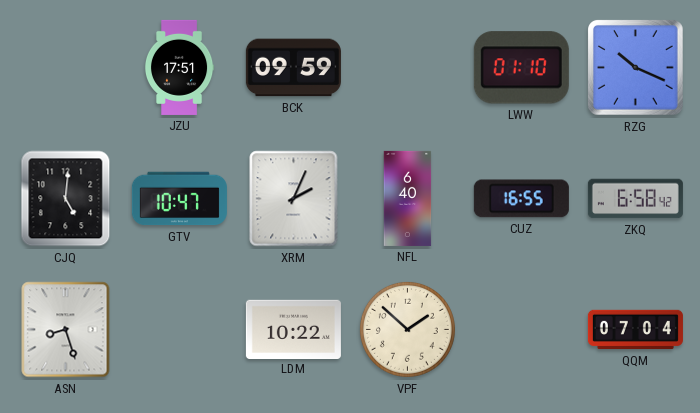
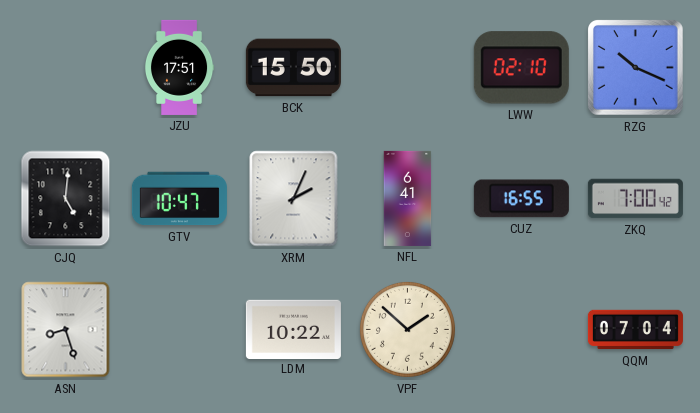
BCK: 09:59 -> 15:50
LWW: 01:10 -> 02:10
NFL: 6:40 -> 6:41
ZKQ: 6:58 -> 7:00
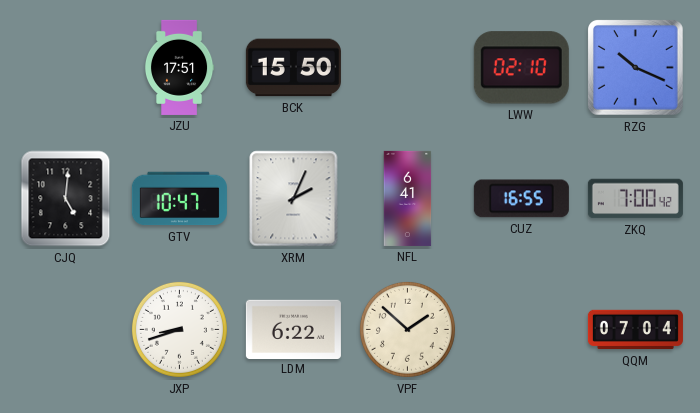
ASN: 8:27 -> none
JXP: none -> 8:42
LDM: 10:22 -> 6:22
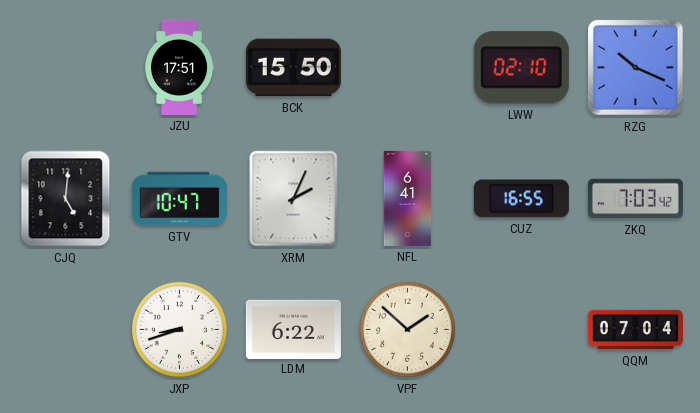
ZKQ: 7:00 -> 7:03
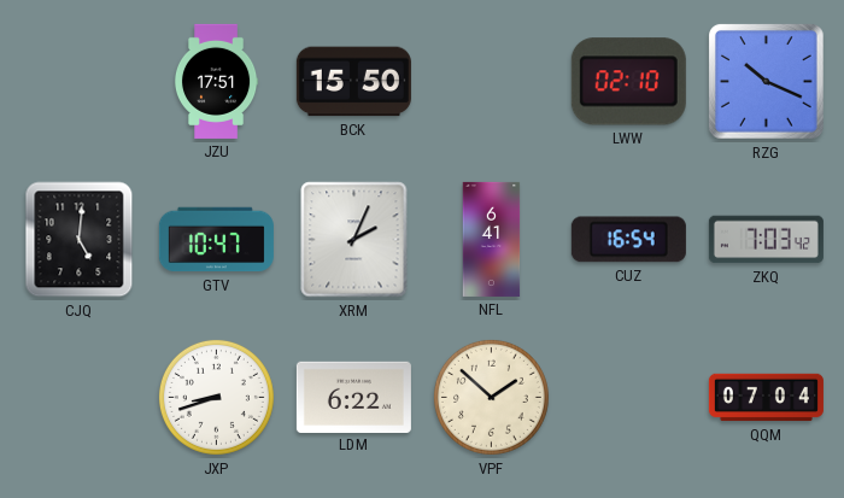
CUZ: 16:55 -> 16:54
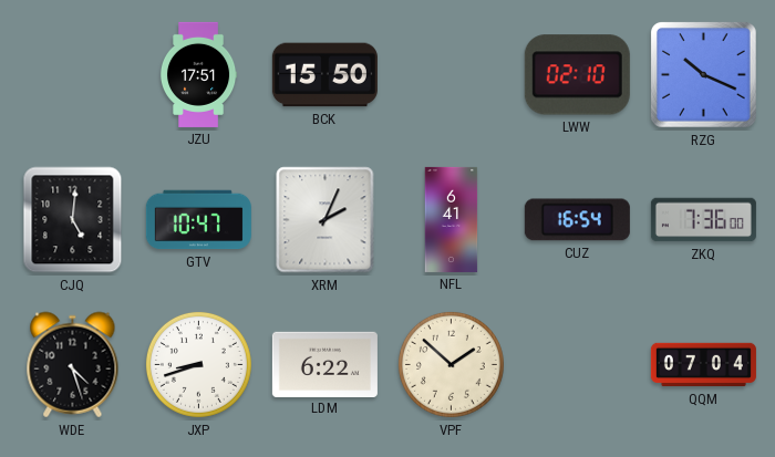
ZKQ: 7:03 -> 7:36
WDE: none -> 4:27
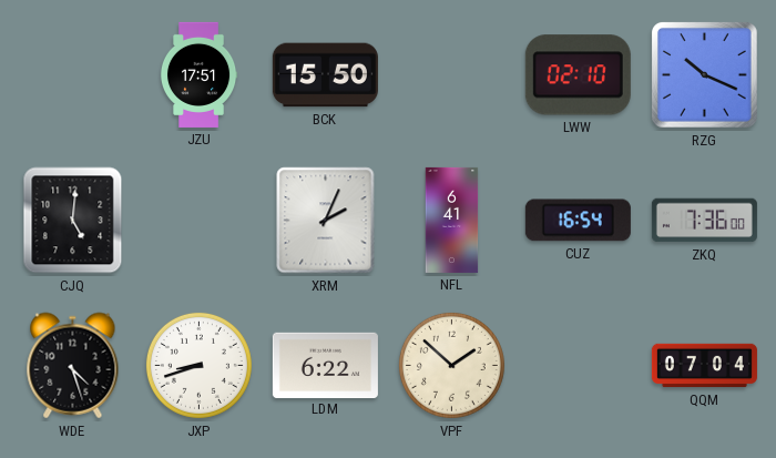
GTV: 10:47 -> none
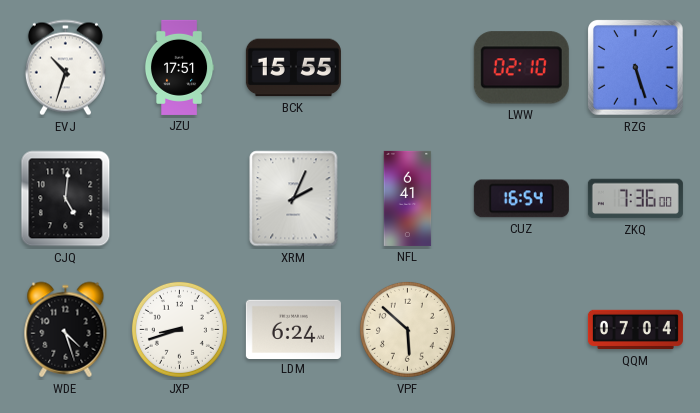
EVJ: none -> 10:33
BCK: 15:50 -> 15:55
RZG: 10:19 -> 5:27
LDM: 6:22 -> 6:24
VPF: 1:52 -> 5:52
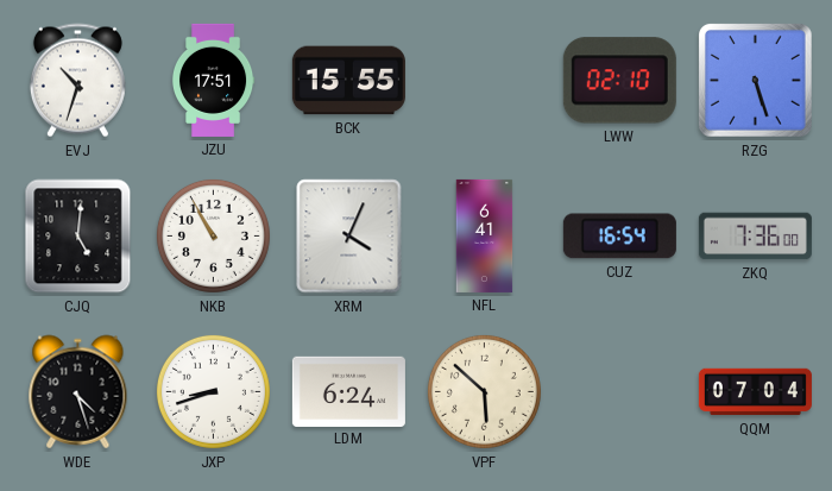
NKB: none -> 10:55
XRM: 2:04 -> 4:04
